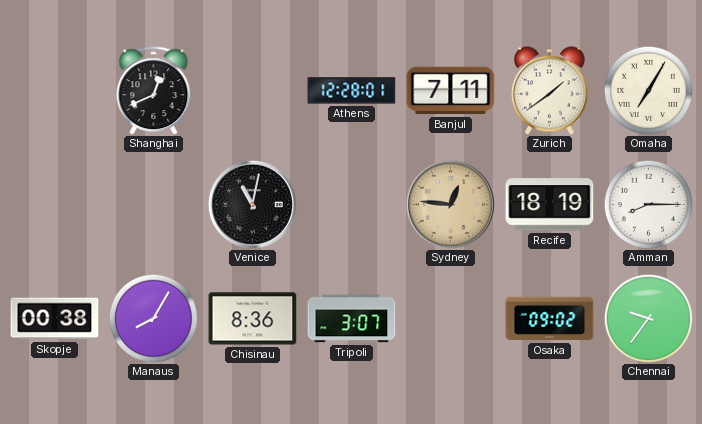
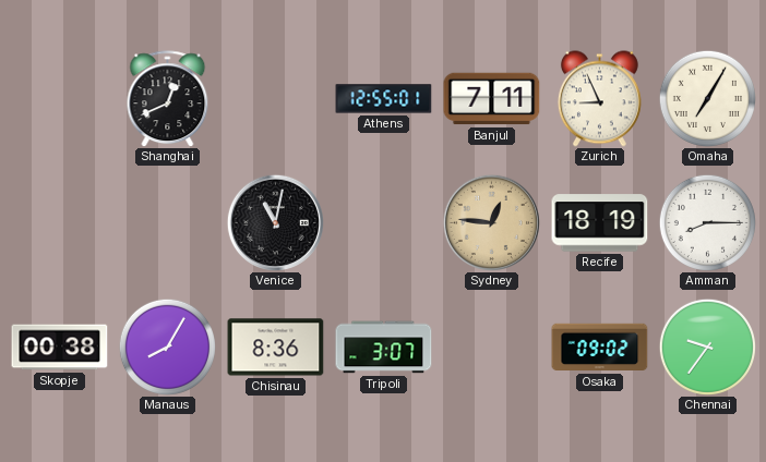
Athens: 12:28 -> 12:55
Zurich: 1:39 -> 8:56
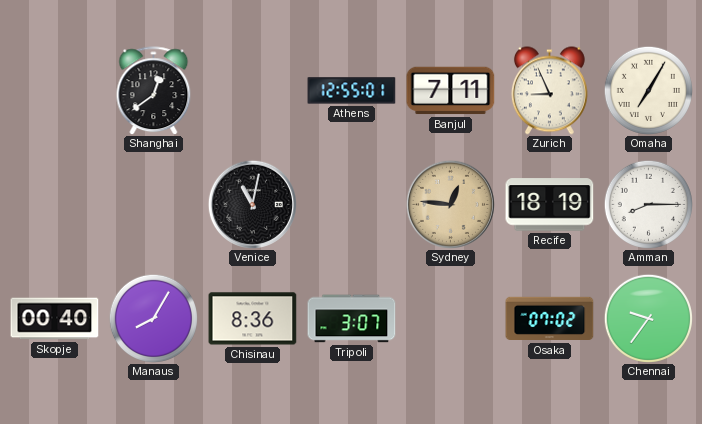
Shanghai: 12:41 -> 12:39
Skopje: 00:38 -> 00:40
Osaka: 09:02 -> 07:02
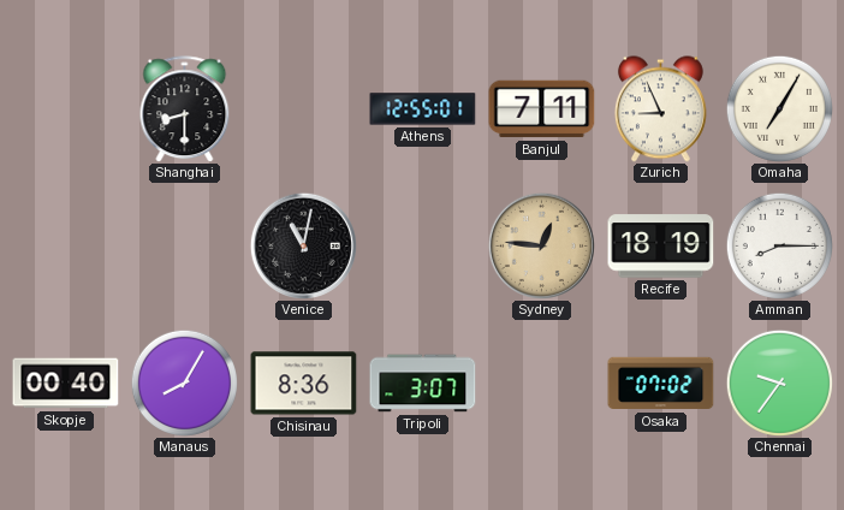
Shanghai: 12:39 -> 8:30
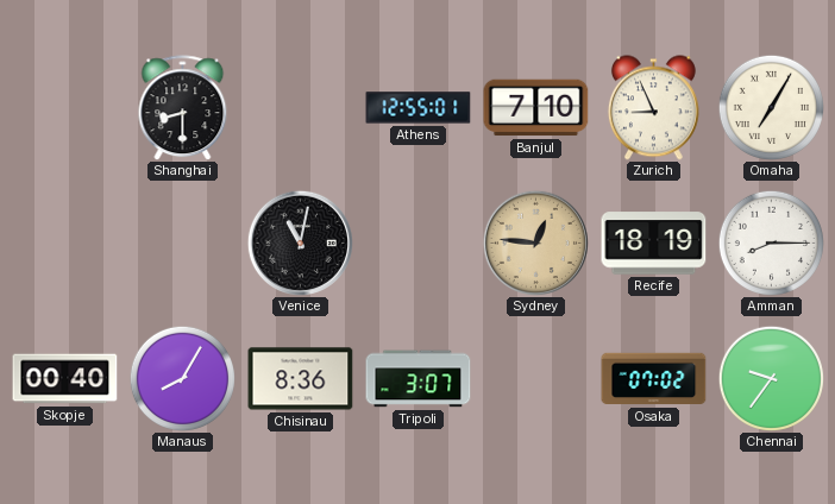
Banjul: 7:11 -> 7:10
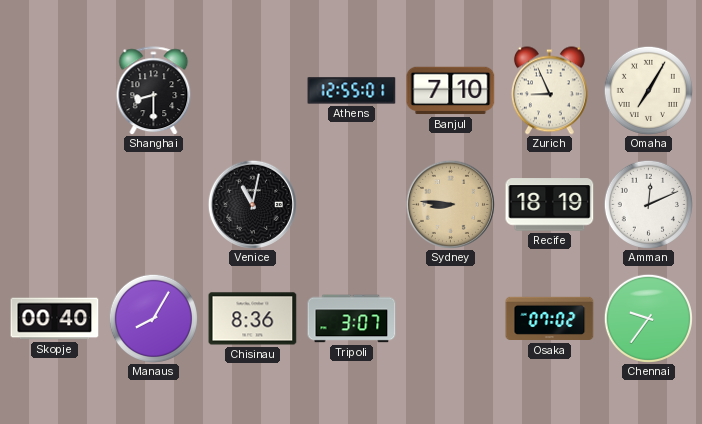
Sydney: 12:46 -> 8:46
Amman: 8:15 -> 12:11
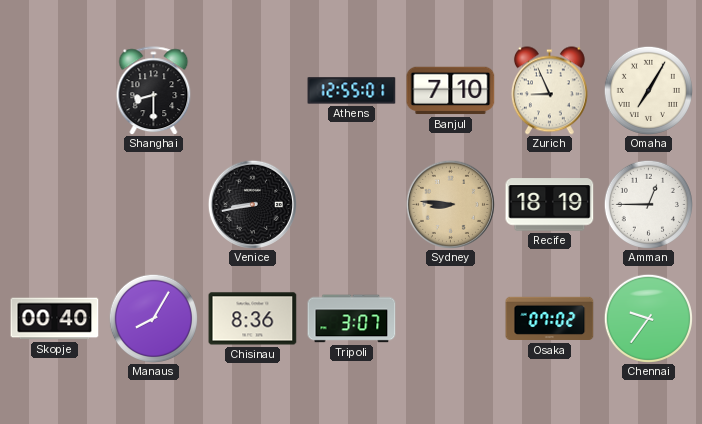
Venice: 11:02 -> 8:43
Amman: 12:11 -> 12:45
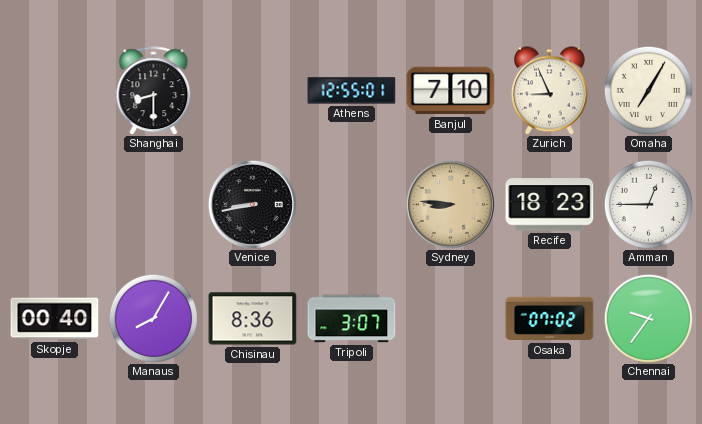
Recife: 18:19 -> 18:23
